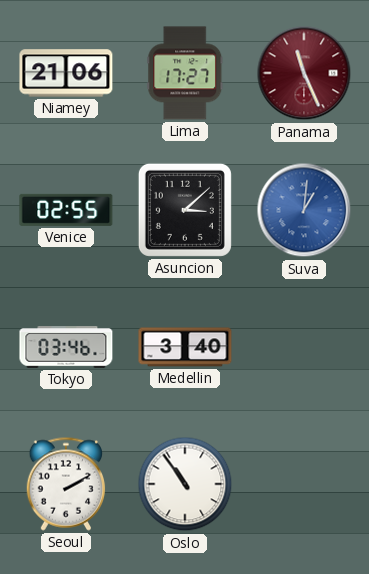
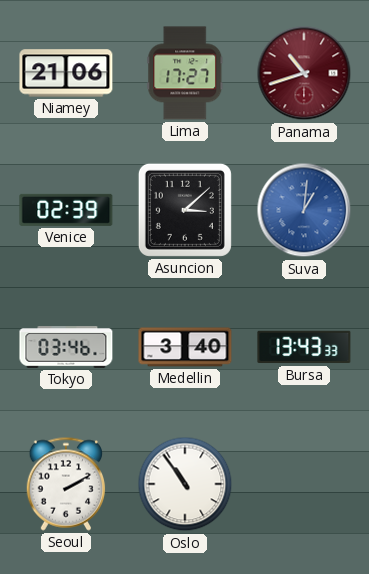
Panama: 11:26 -> 10:42
Venice: 02:55 -> 02:39
Bursa: none -> 13:43
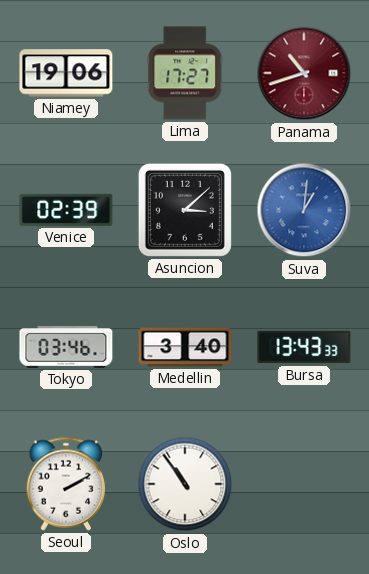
Niamey: 21:06 -> 19:06
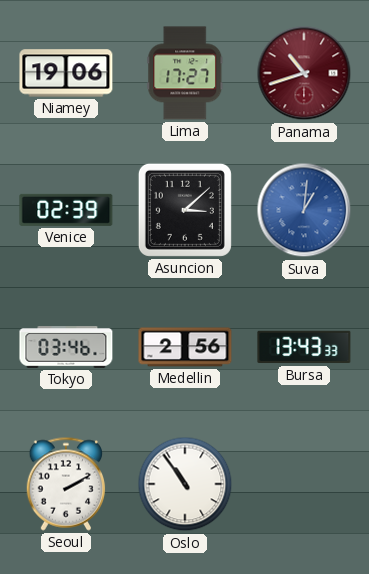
Medellin: 3:40 -> 2:56
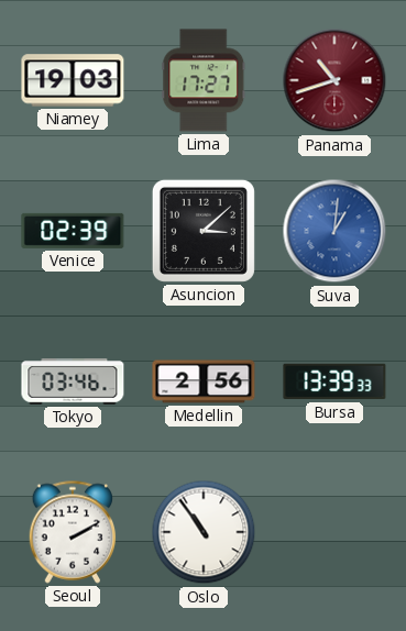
Niamey: 19:06 -> 19:03
Bursa: 13:43 -> 13:39
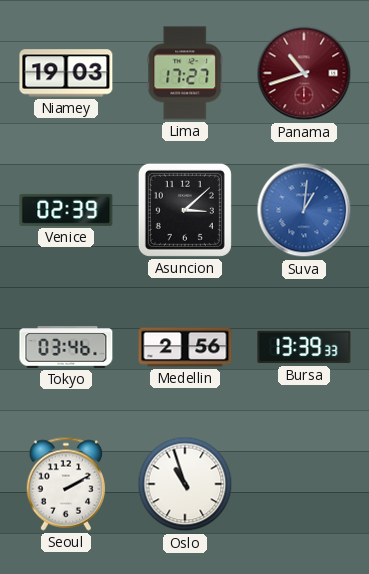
Oslo: 10:54 -> 10:57
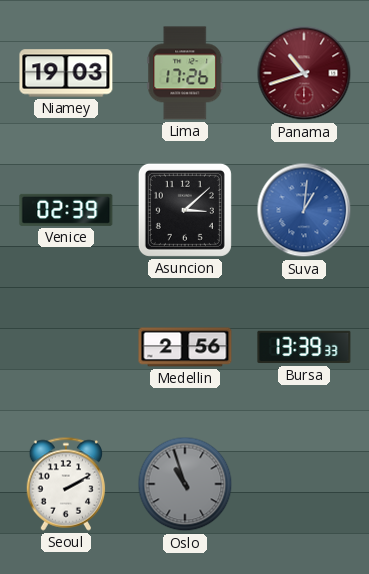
Lima: 17:27 -> 17:26
Tokyo: 03:46 -> none
Oslo dial: white -> grey
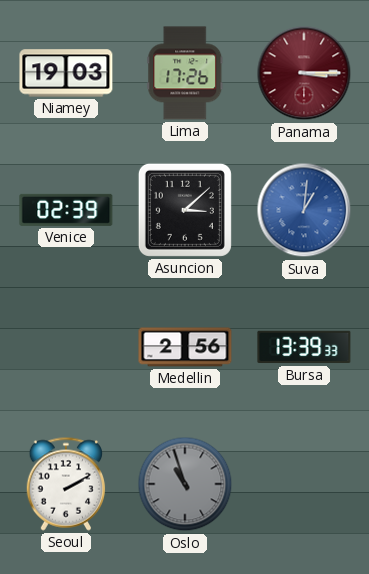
Panama: 10:42 -> 3:15
